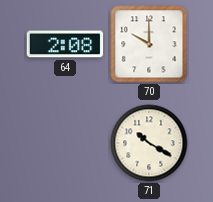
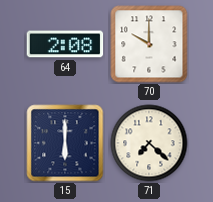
15: none -> 6:00
71: 10:20 -> 7:22
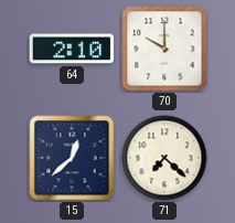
64: 2:08 -> 2:10
15: 6:00 -> 12:38
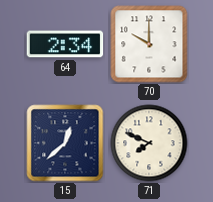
64: 2:10 -> 2:34
71: 7:22 -> 7:49
